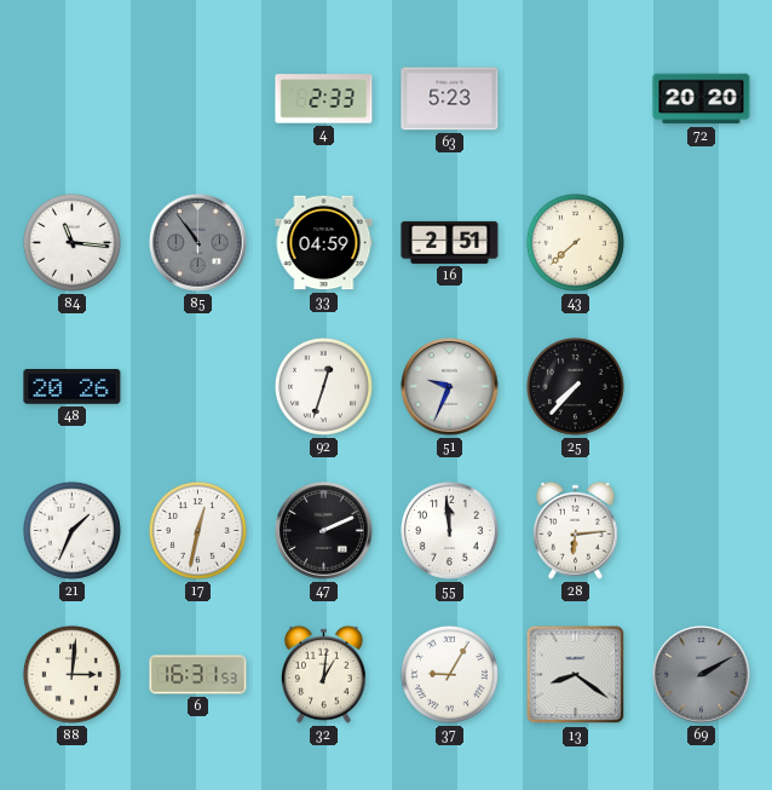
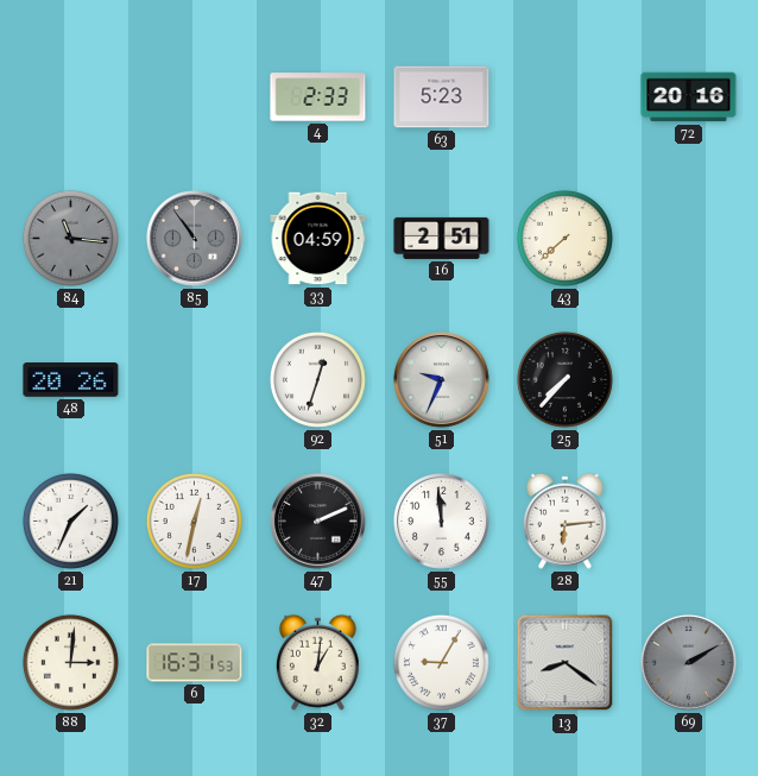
72: 20:20 -> 20:16
84 dial: white -> grey
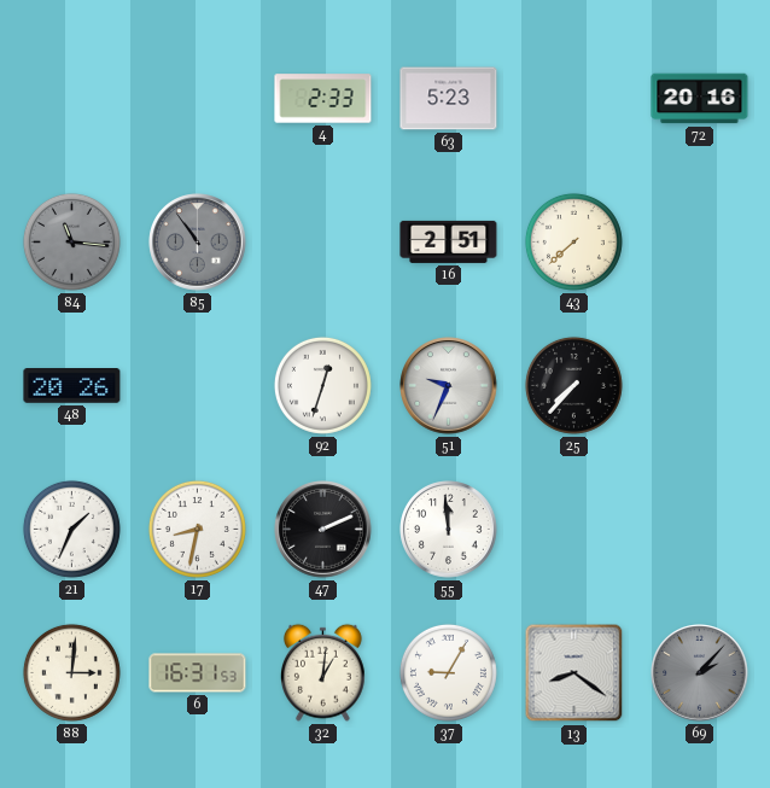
33: 04:59 -> none
17: 12:32 -> 8:32
28: 6:14 -> none
69: 2:10 -> 2:07
